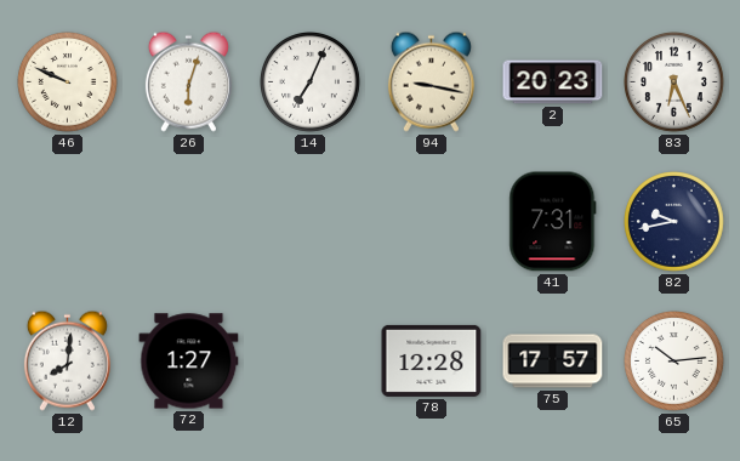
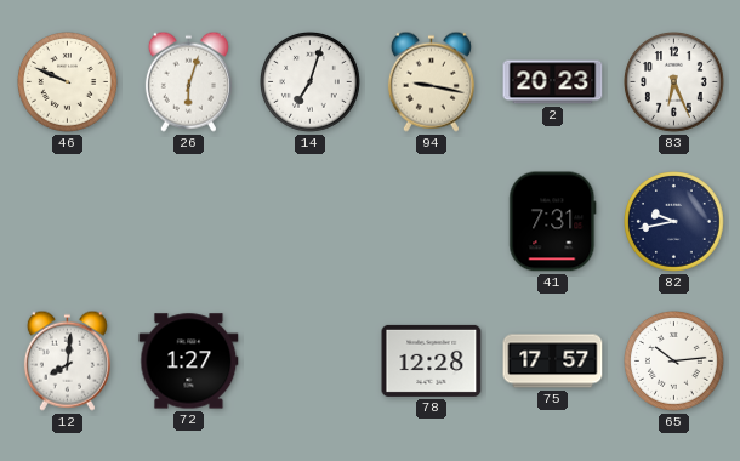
14: 7:04 -> 7:03
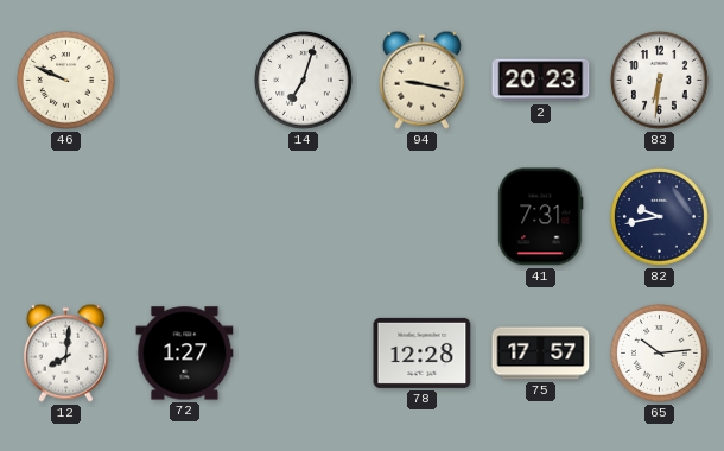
26: 6:03 -> none
83: 6:26 -> 6:31
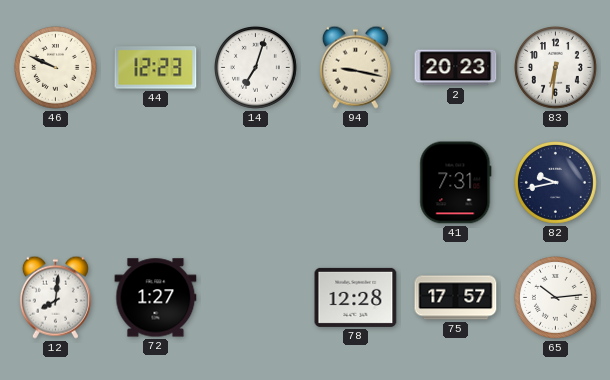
44: none -> 12:23
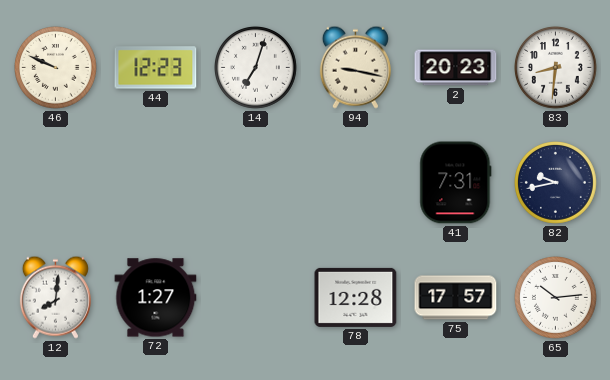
83: 6:31 -> 8:31
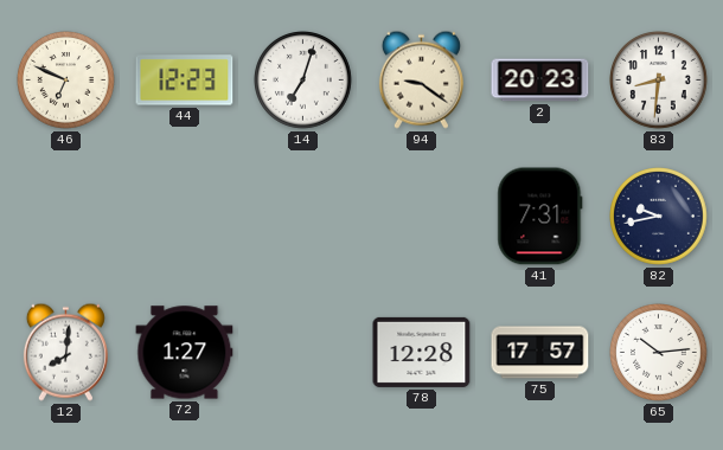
46: 9:49 -> 6:49
94: 9:17 -> 9:21
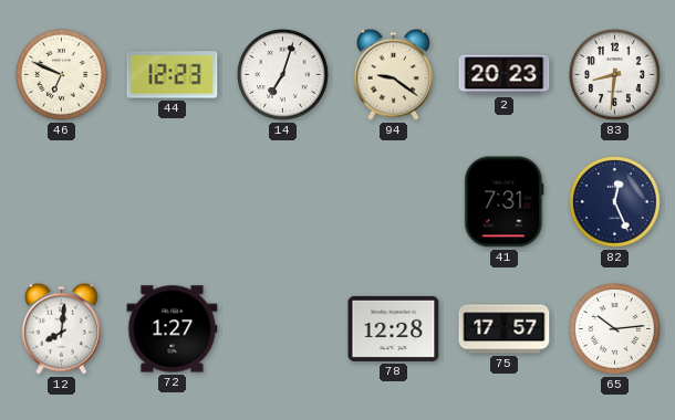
82: 9:43 -> 12:26
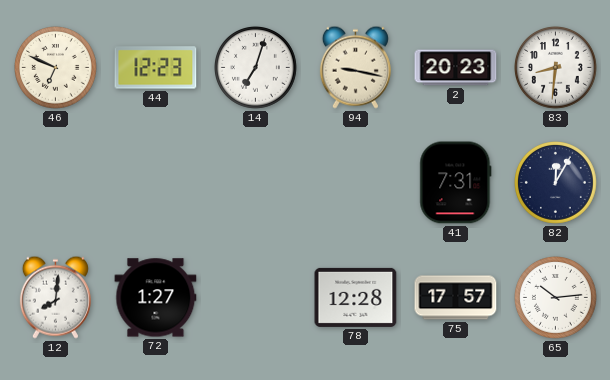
94: 9:21 -> 9:17
82: 12:26 -> 12:05
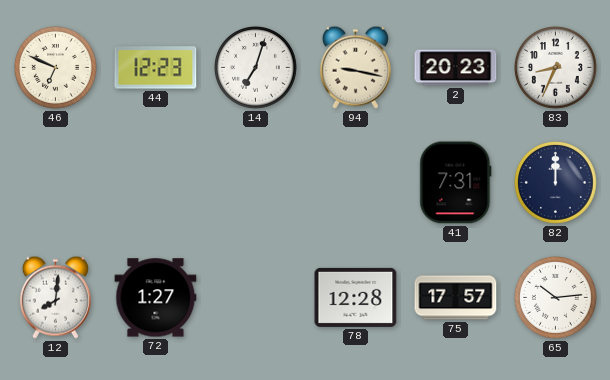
83: 8:31 -> 8:34
82: 12:05 -> 12:00
